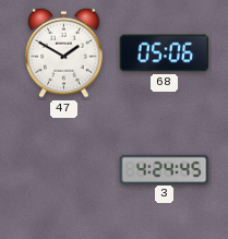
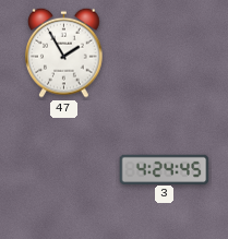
47: 1:50 -> 1:55
68: 05:06 -> none
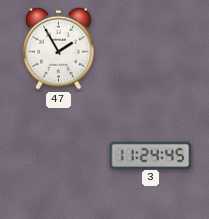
3: 4:24 -> 11:24
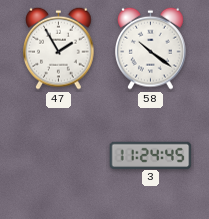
58: none -> 10:21
